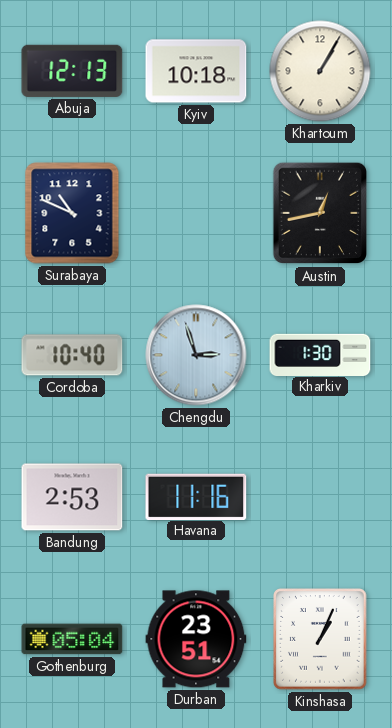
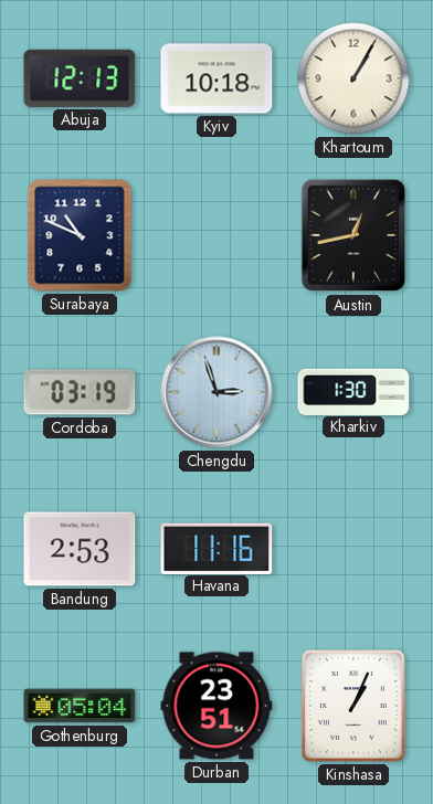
Cordoba: 10:40 -> 03:19
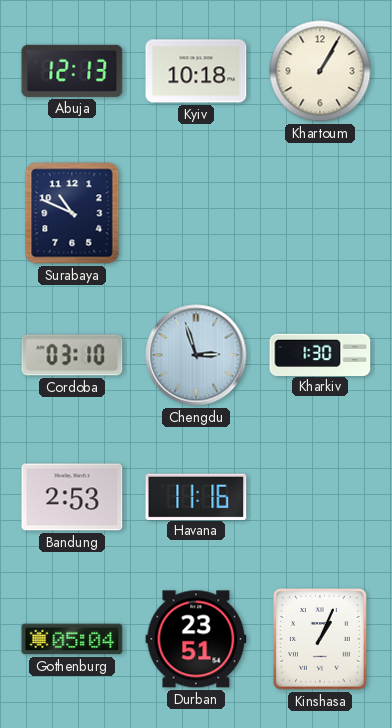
Austin: 12:43 -> none
Cordoba: 03:19 -> 03:10
